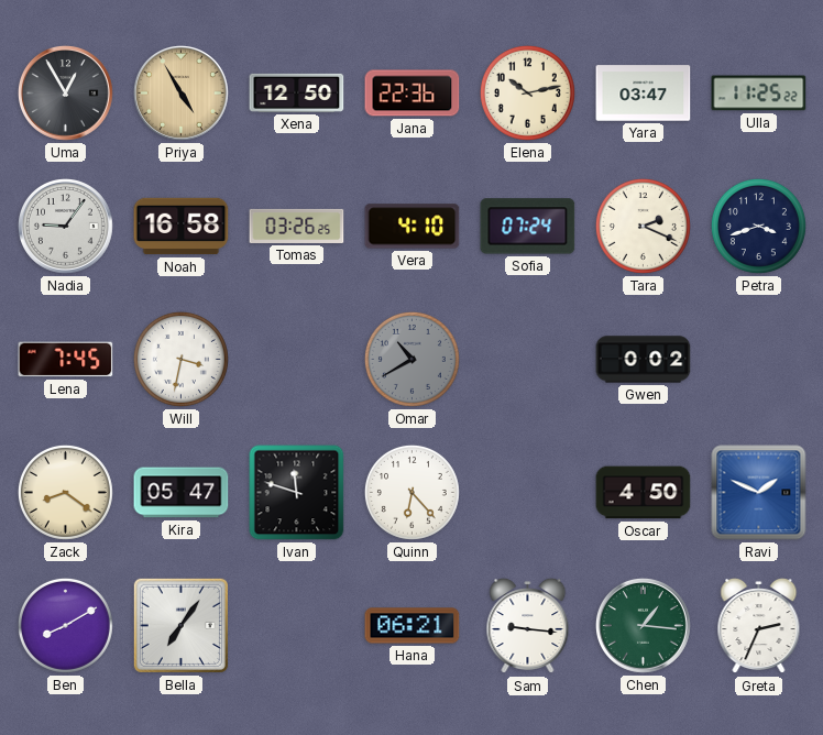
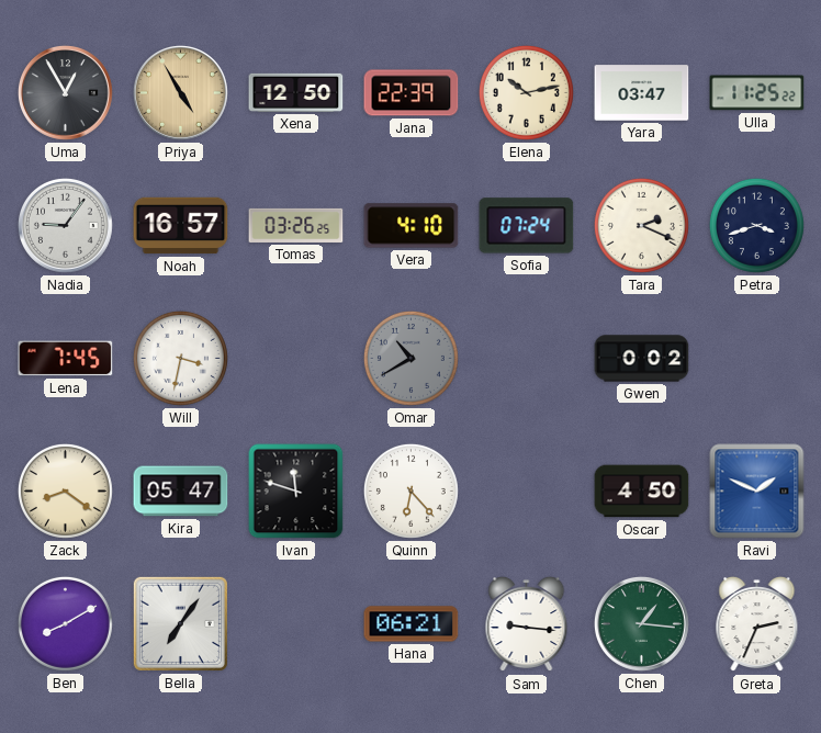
Jana: 22:36 -> 22:39
Noah: 16:58 -> 16:57
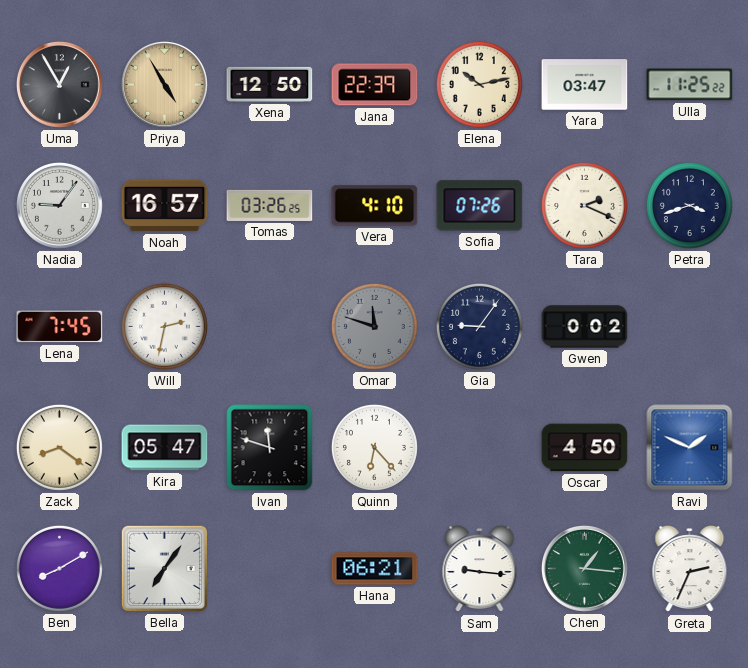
Sofia: 07:24 -> 07:26
Will: 3:32 -> 2:32
Omar: 10:40 -> 11:48
Gia: none -> 9:06
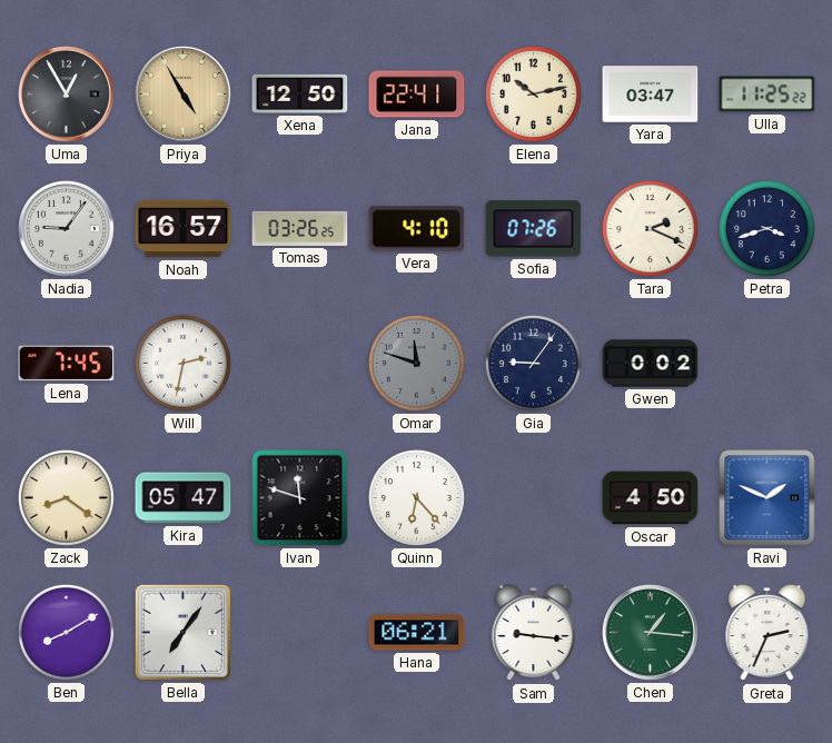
Jana: 22:39 -> 22:41
